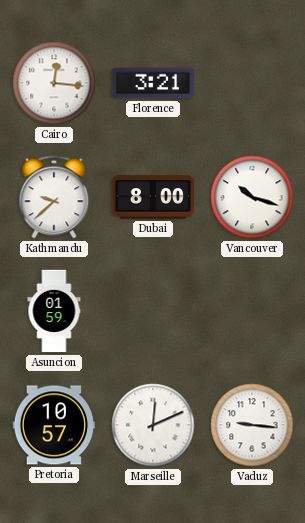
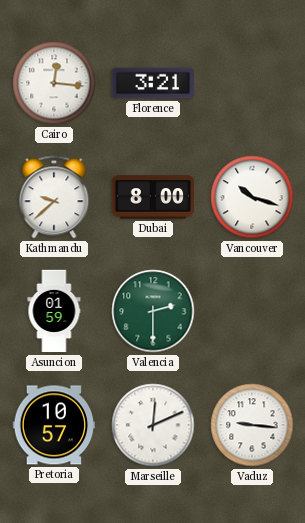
Valencia: none -> 2:30
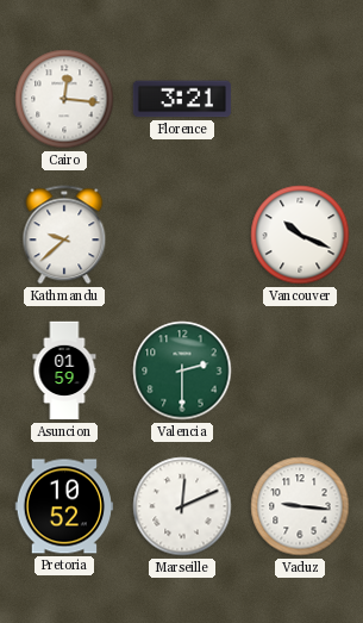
Dubai: 8:00 -> none
Vancouver: 10:18 -> 10:19
Pretoria: 10:57 -> 10:52
